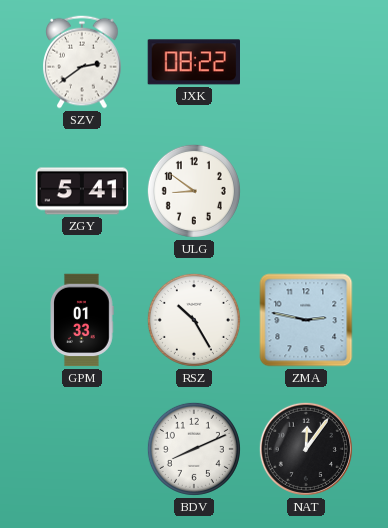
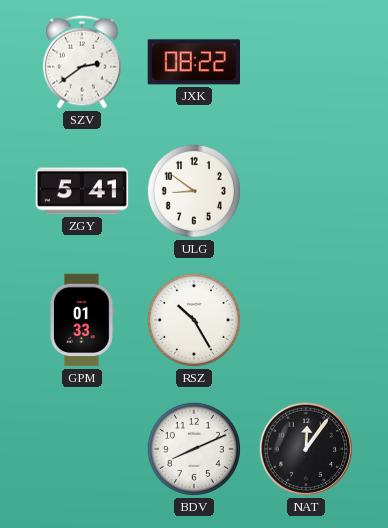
ZMA: 2:47 -> none
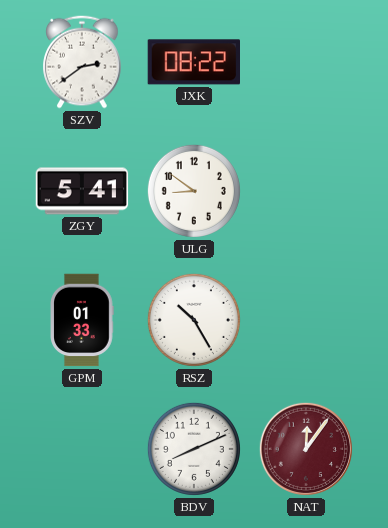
NAT dial: black -> burgundy
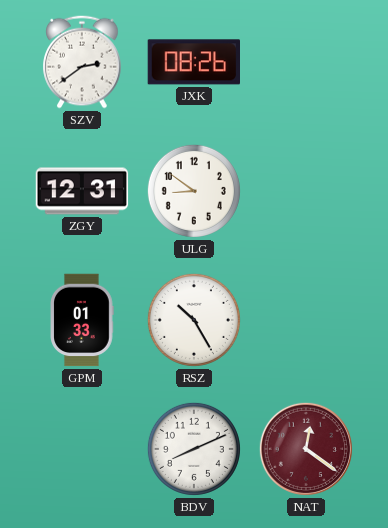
JXK: 08:22 -> 08:26
ZGY: 5:41 -> 12:31
NAT: 12:06 -> 12:21
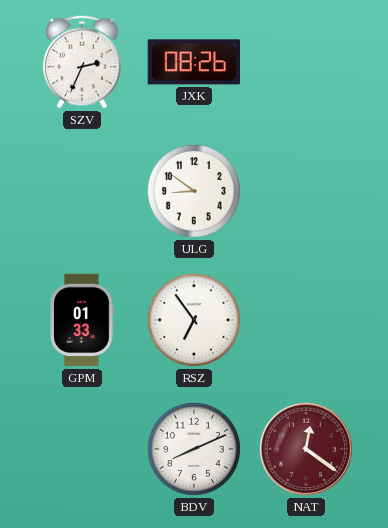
SZV: 2:39 -> 2:34
ZGY: 12:31 -> none
RSZ: 10:25 -> 6:54
